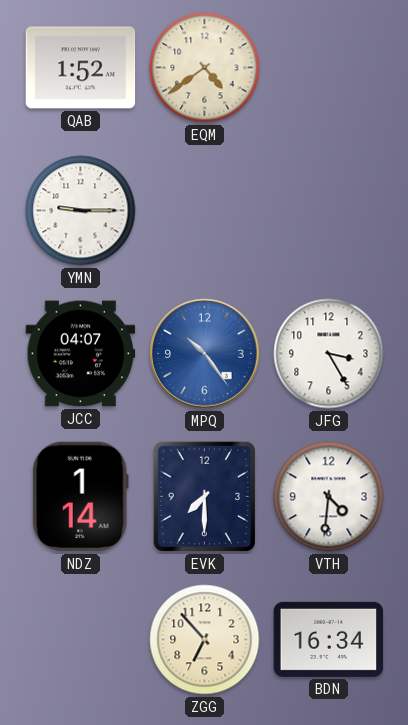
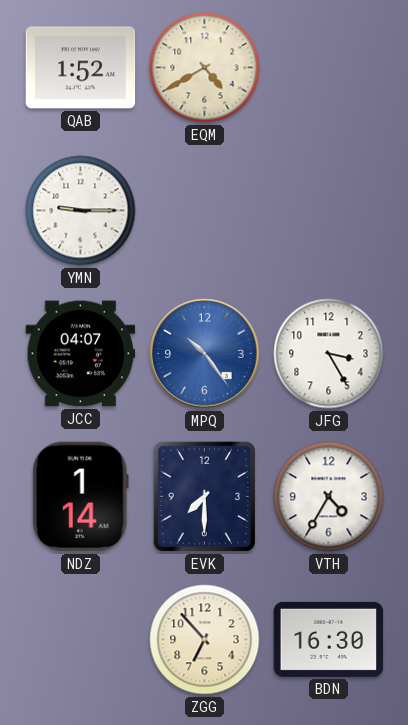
EQM: 4:39 -> 4:40
VTH: 4:31 -> 4:35
BDN: 16:34 -> 16:30
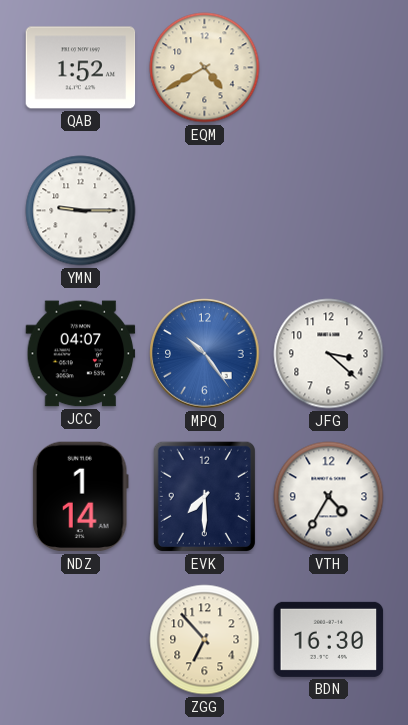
JFG: 3:25 -> 3:22
